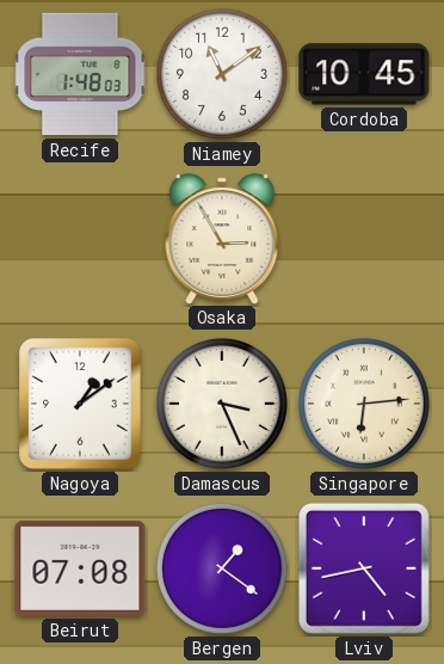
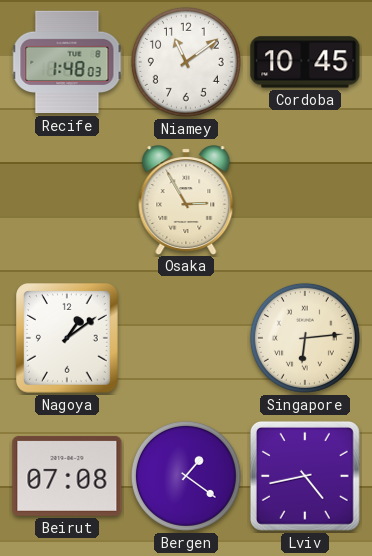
Damascus: 3:26 -> none
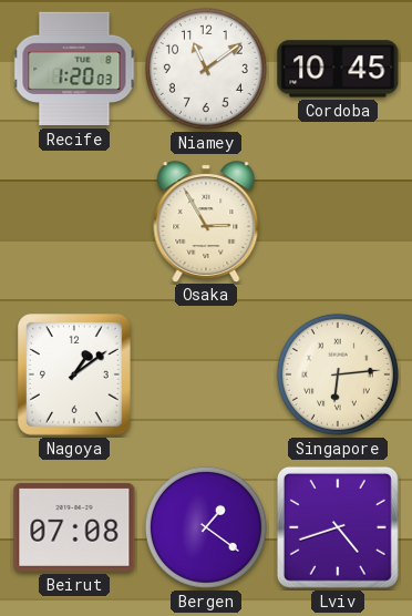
Recife: 1:48 -> 1:20
Lviv: 4:43 -> 4:42
